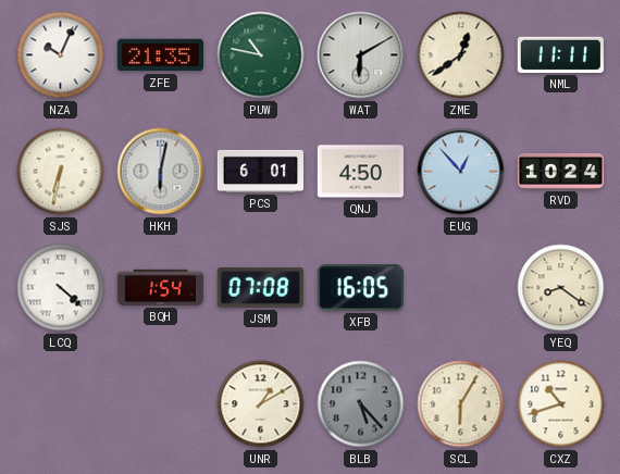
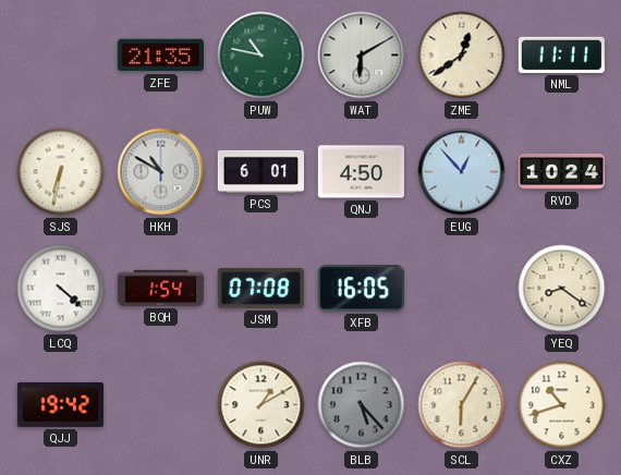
NZA: 10:04 -> none
HKH: 6:02 -> 10:50
QJJ: none -> 19:42
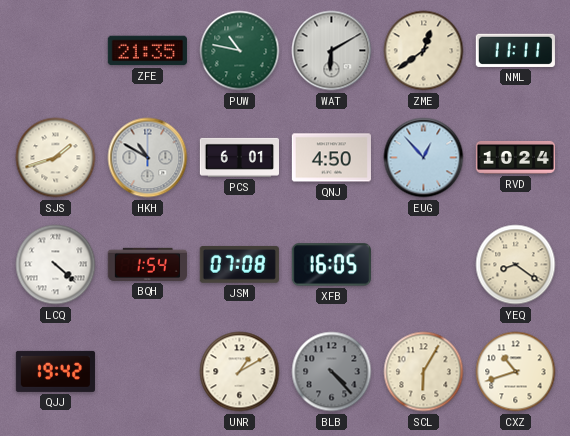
SJS: 6:32 -> 1:42
BLB: 5:23 -> 4:23
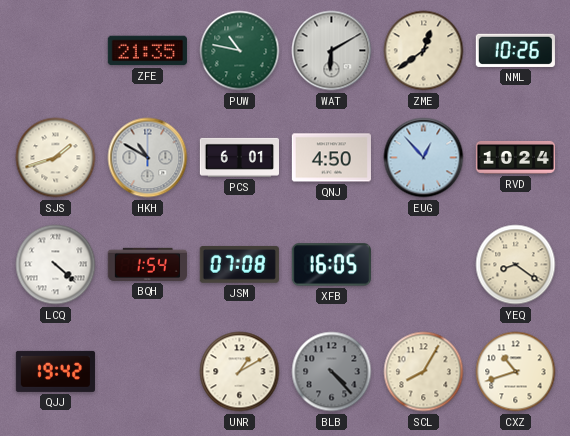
NML: 11:11 -> 10:26
SCL: 6:05 -> 8:05
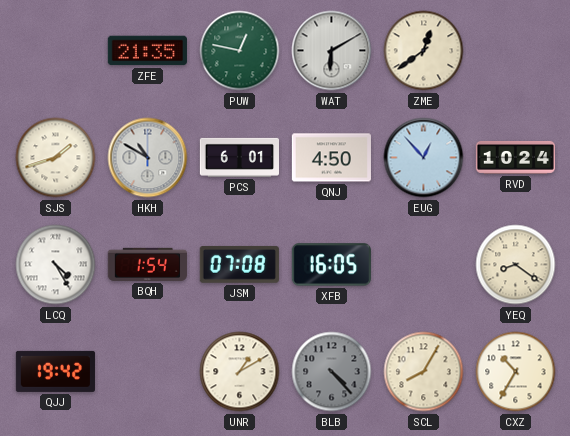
PUW: 10:47 -> 12:47
NML: 10:26 -> none
LCQ: 4:22 -> 4:25
CXZ: 10:42 -> 10:35
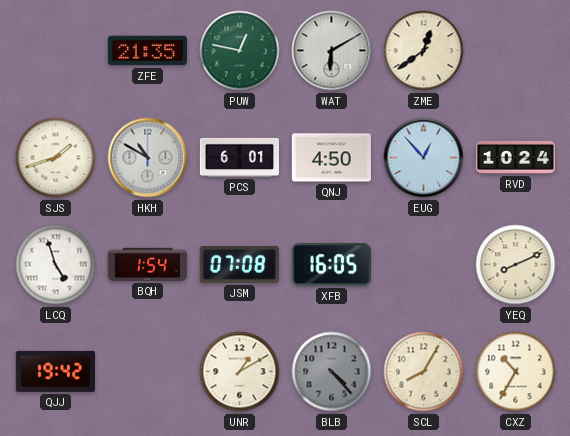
LCQ: 4:25 -> 4:57
YEQ: 8:21 -> 8:11
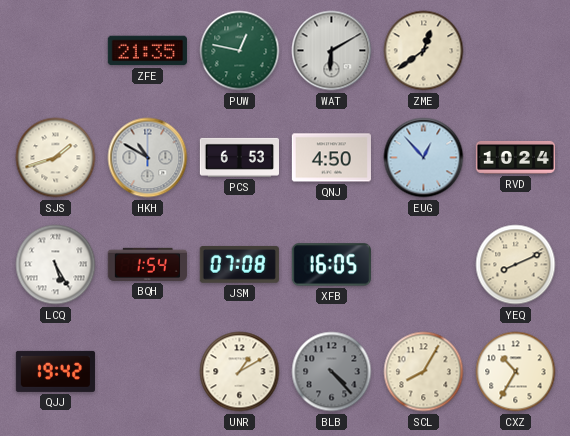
PCS: 6:01 -> 6:53
LCQ: 4:57 -> 5:25
